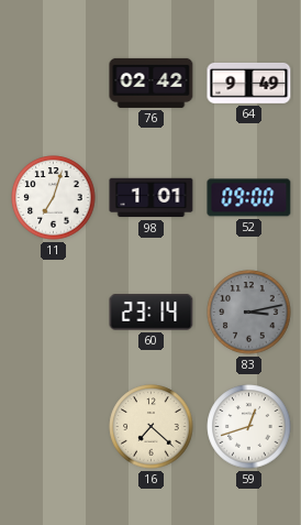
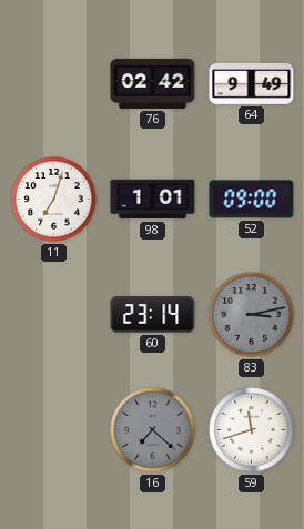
16 dial: cream -> grey
59: 12:42 -> 11:42
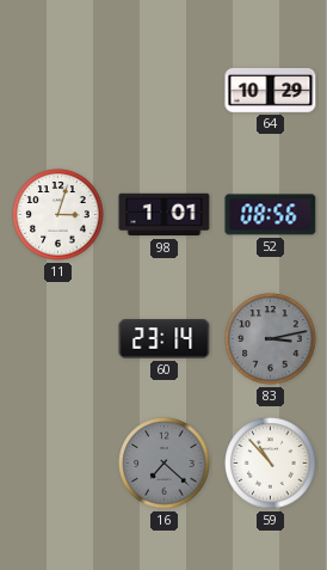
76: 02:42 -> none
64: 9:49 -> 10:29
11: 7:03 -> 3:03
52: 09:00 -> 08:56
59: 11:42 -> 10:53
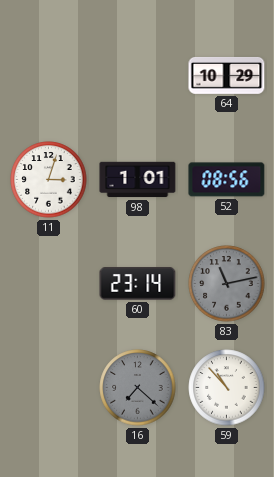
83: 3:13 -> 11:13
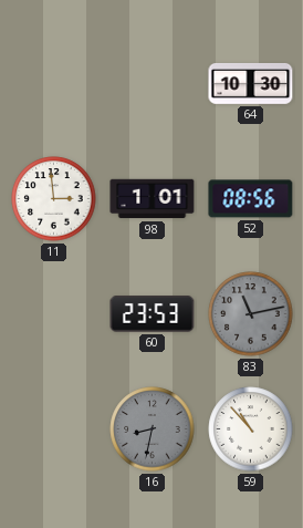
64: 10:29 -> 10:30
11: 3:03 -> 2:59
60: 23:14 -> 23:53
16: 7:22 -> 8:32
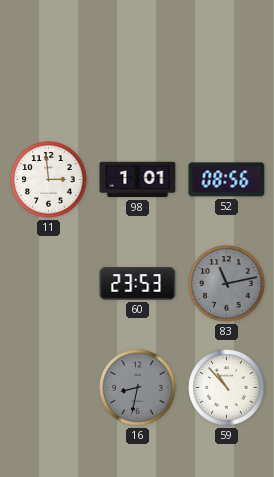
64: 10:30 -> none
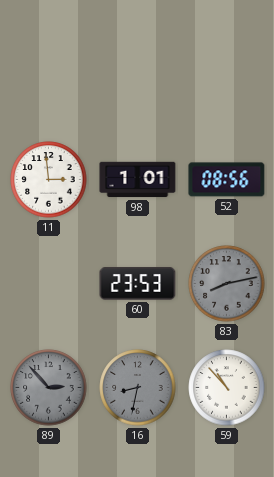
83: 11:13 -> 8:13
89: none -> 2:53
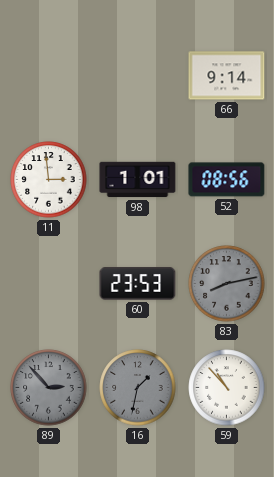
66: none -> 9:14
16: 8:32 -> 1:32
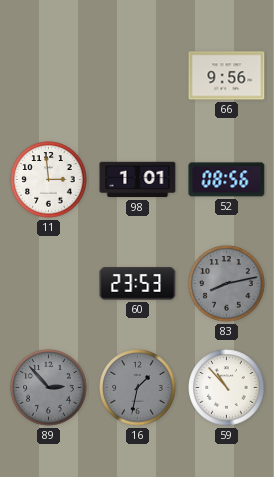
66: 9:14 -> 9:56
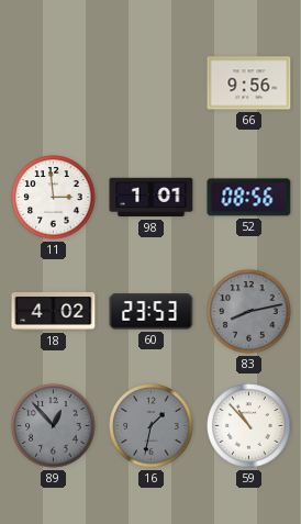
18: none -> 4:02
89: 2:53 -> 12:53
